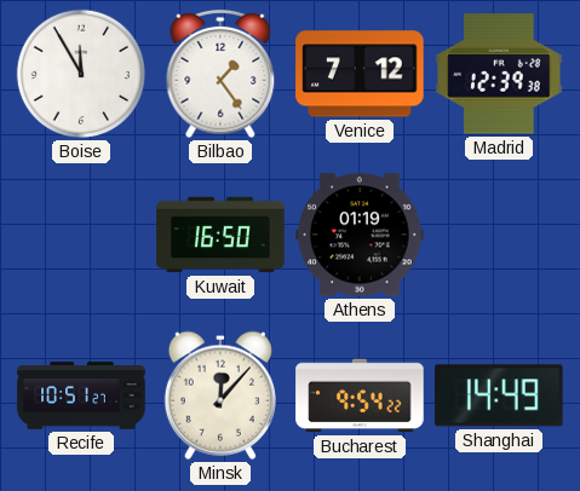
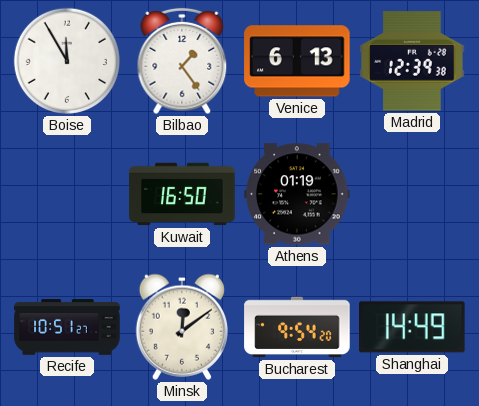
Venice: 7:12 -> 6:13
Minsk: 12:07 -> 12:09
Bucharest: 9:54:22 -> 9:54:20
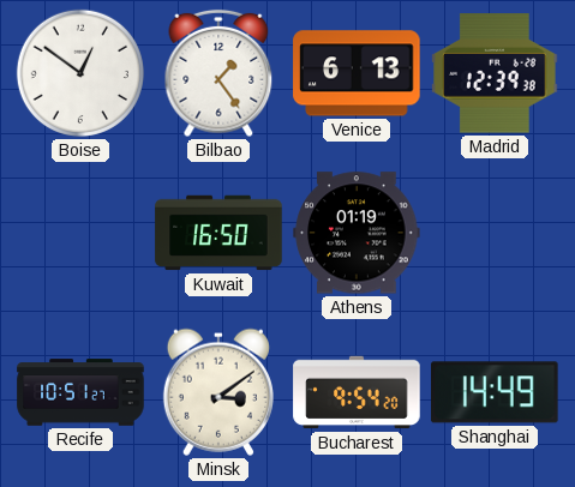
Boise: 11:55 -> 12:51
Minsk: 12:09 -> 3:09
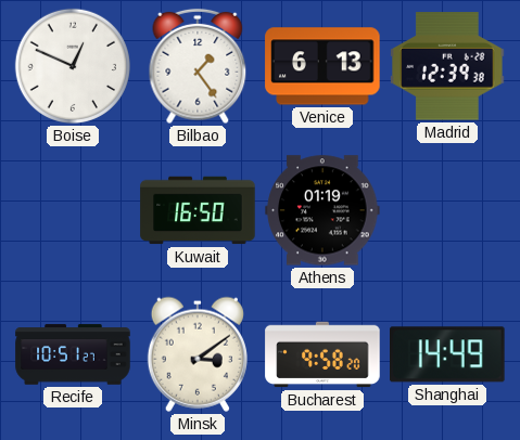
Boise: 12:51 -> 12:49
Bucharest: 9:54 -> 9:58
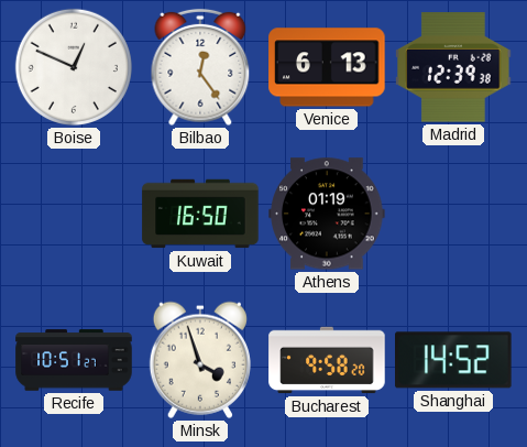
Bilbao: 1:24 -> 12:24
Minsk: 3:09 -> 3:57
Shanghai: 14:49 -> 14:52
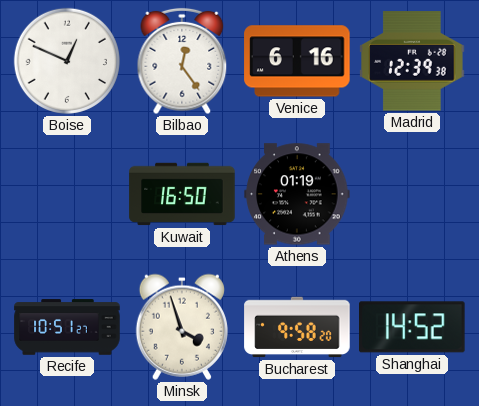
Venice: 6:13 -> 6:16
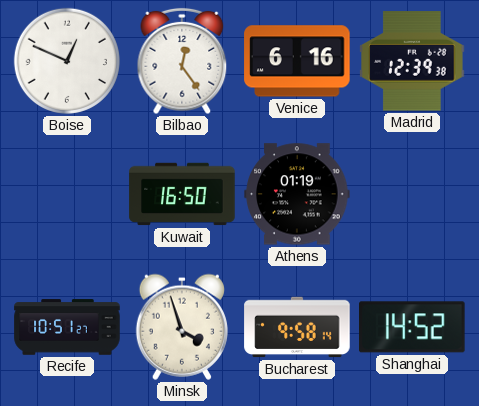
Bucharest: 9:58:20 -> 9:58:14
